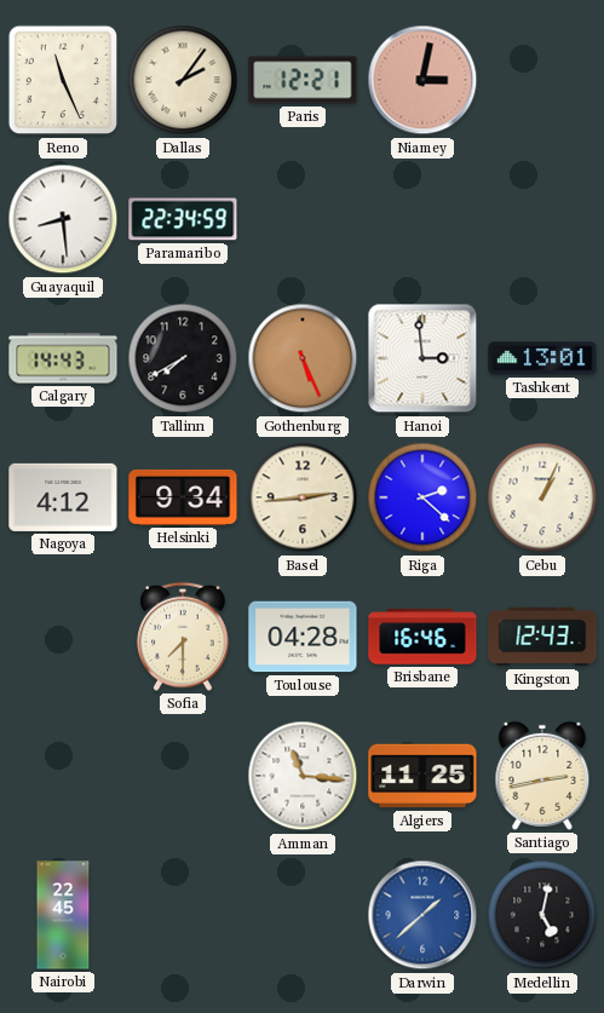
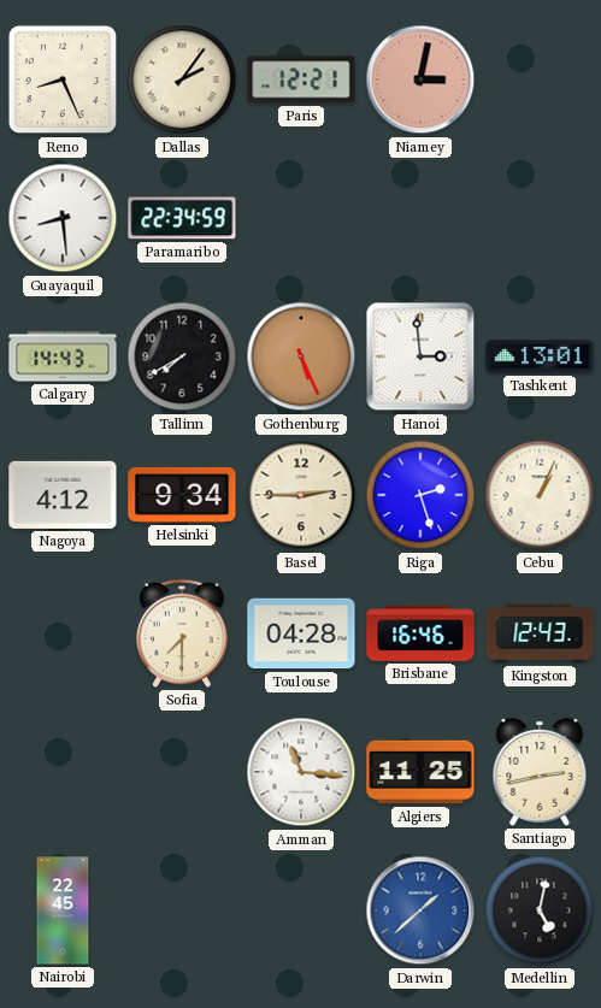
Reno: 11:26 -> 8:26
Basel: 2:44 -> 2:45
Riga: 2:22 -> 2:27
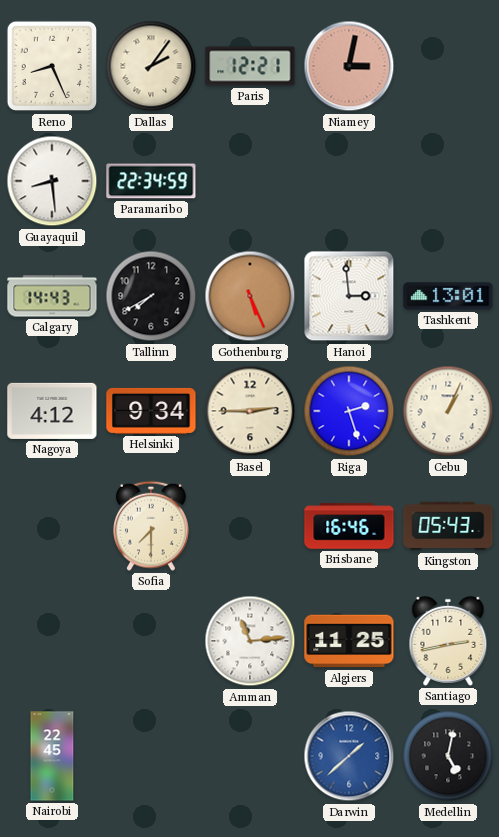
Toulouse: 04:28 -> none
Kingston: 12:43 -> 05:43
Amman: 11:16 -> 11:14
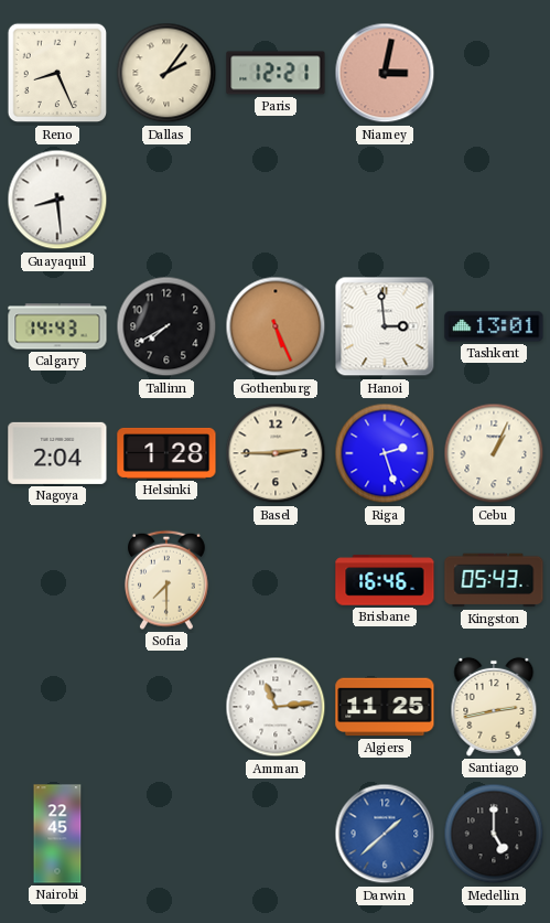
Paramaribo: 22:34 -> none
Nagoya: 4:12 -> 2:04
Helsinki: 9:34 -> 1:28
Medellin: 5:02 -> 5:00
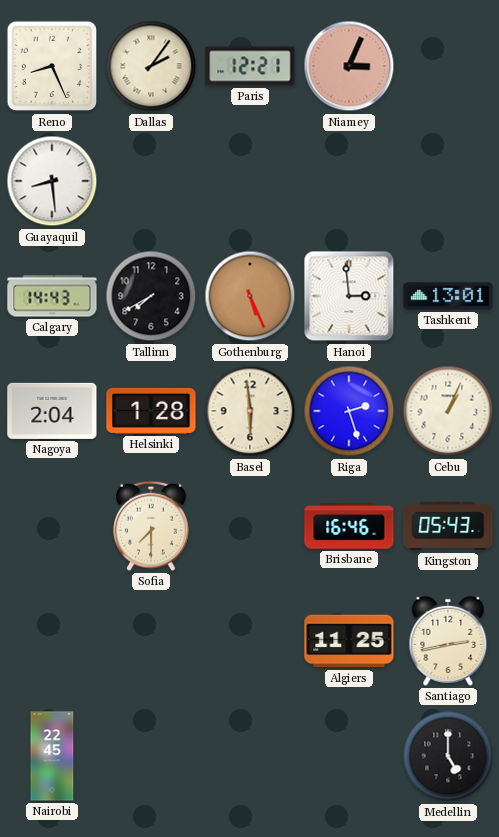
Niamey: 3:02 -> 3:04
Basel: 2:45 -> 5:59
Amman: 11:14 -> none
Darwin: 1:38 -> none
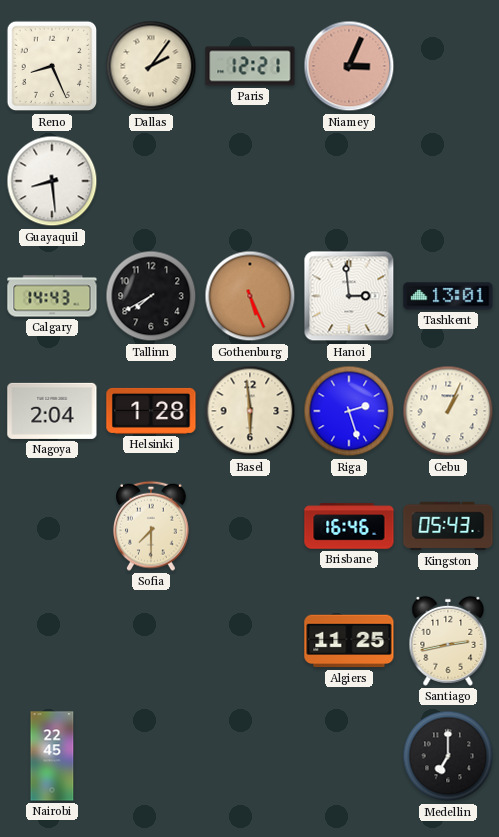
Medellin: 5:00 -> 7:00
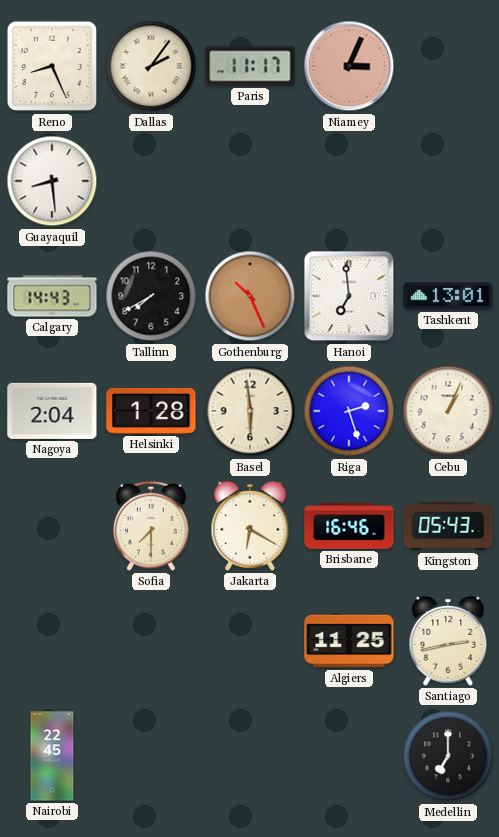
Paris: 12:21 -> 11:17
Gothenburg: 5:26 -> 10:26
Hanoi: 2:59 -> 6:59
Jakarta: none -> 6:20
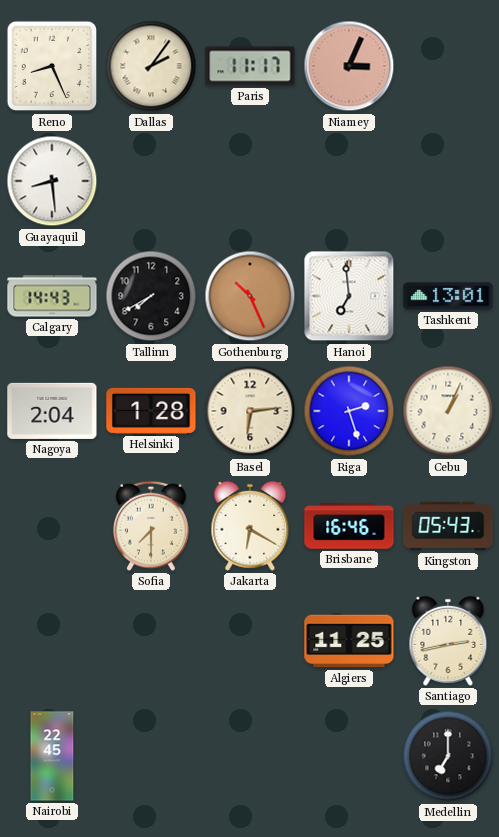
Basel: 5:59 -> 6:14
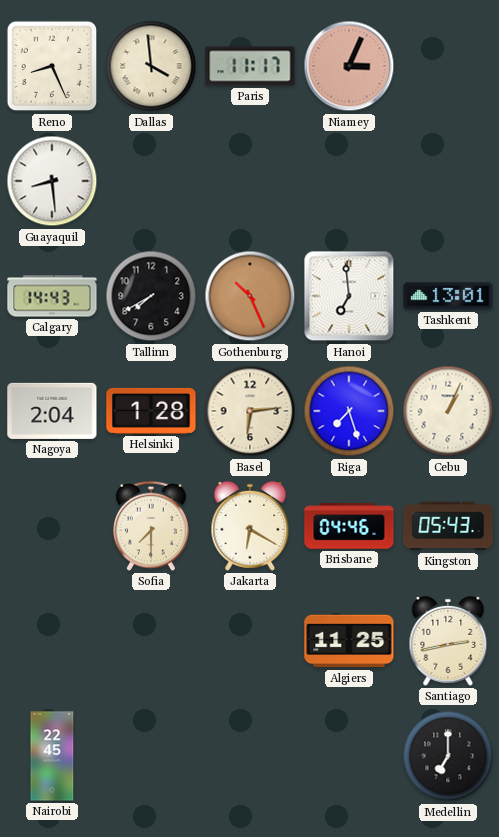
Dallas: 2:06 -> 3:59
Riga: 2:27 -> 7:27
Brisbane: 16:46 -> 04:46
